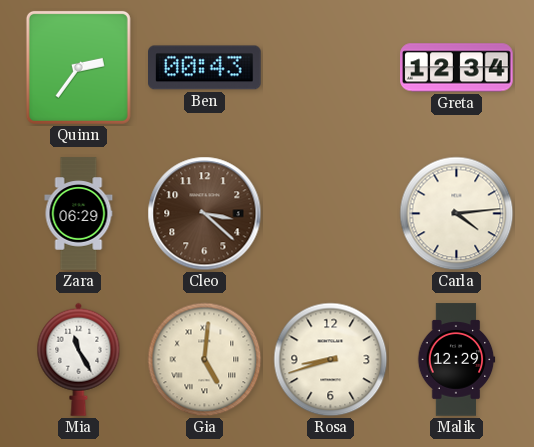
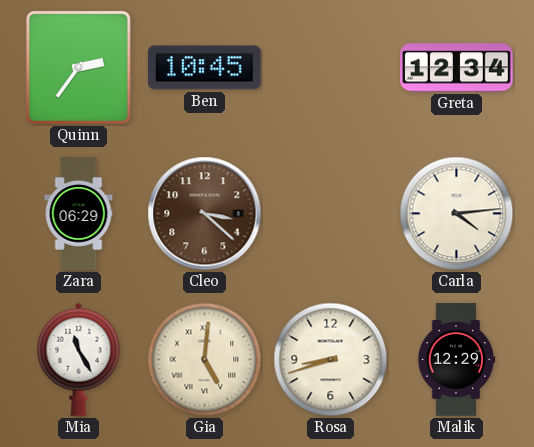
Ben: 00:43 -> 10:45
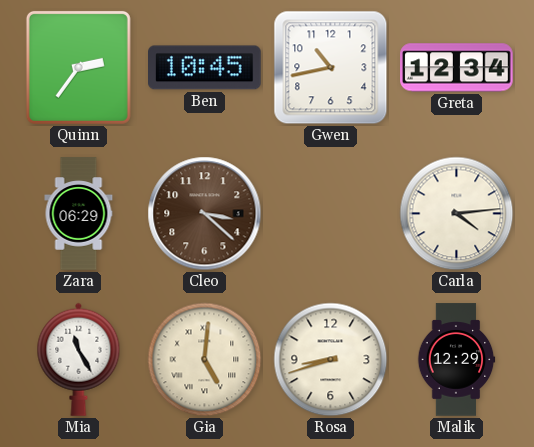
Gwen: none -> 10:43
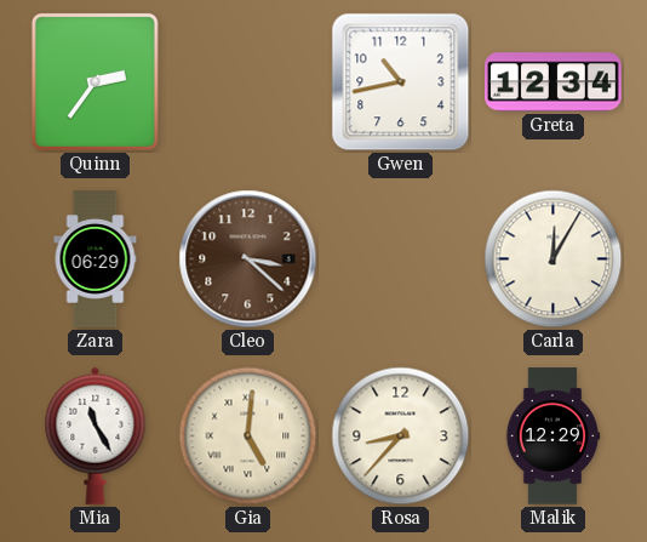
Ben: 10:45 -> none
Carla: 4:14 -> 12:05
Rosa: 8:42 -> 8:37
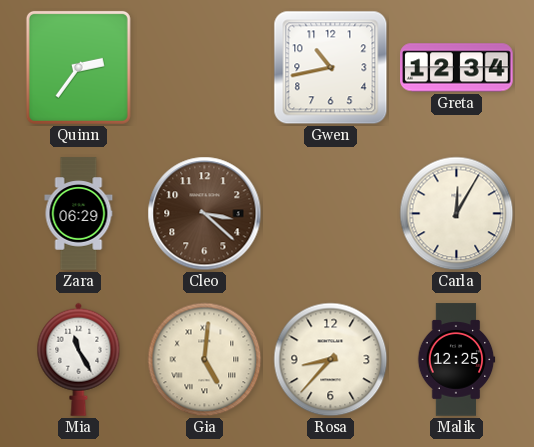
Malik: 12:29 -> 12:25
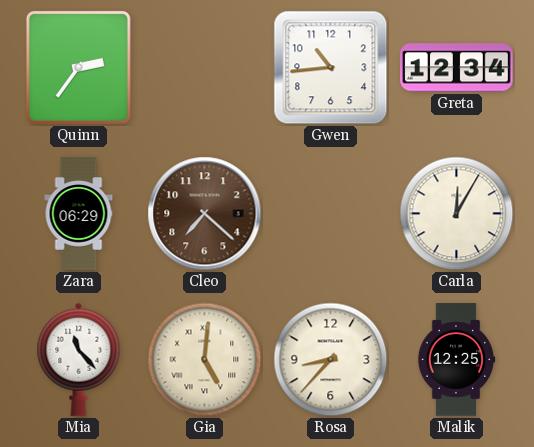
Gwen: 10:43 -> 10:44
Cleo: 3:22 -> 7:22
Mia: 11:25 -> 11:23
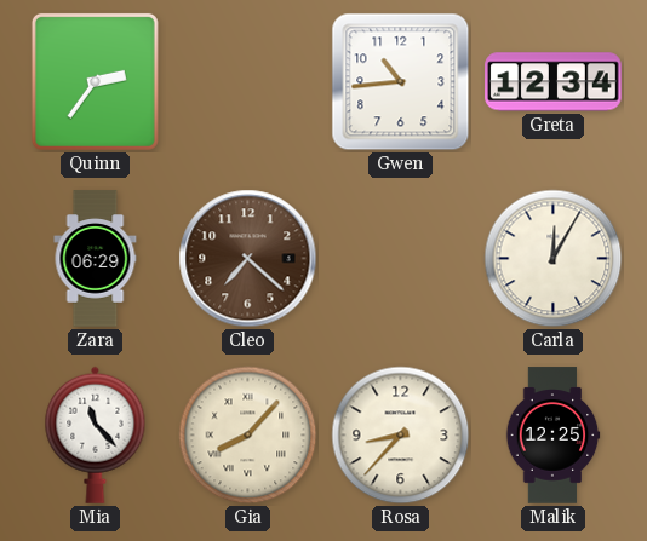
Gia: 5:01 -> 8:07
